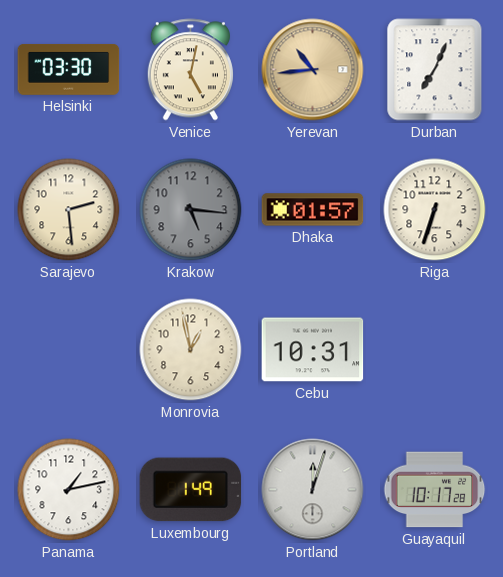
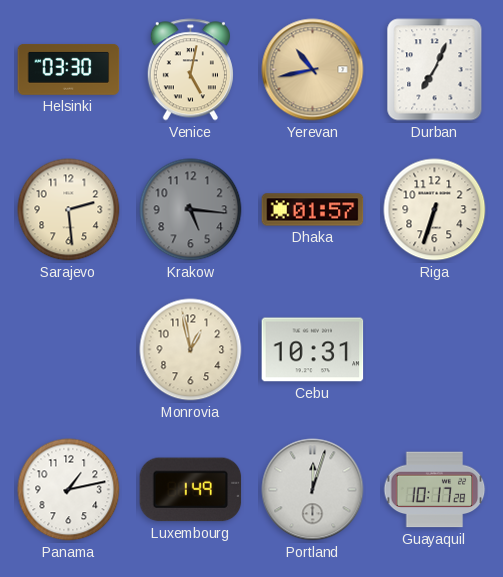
Yerevan: 10:44 -> 10:43
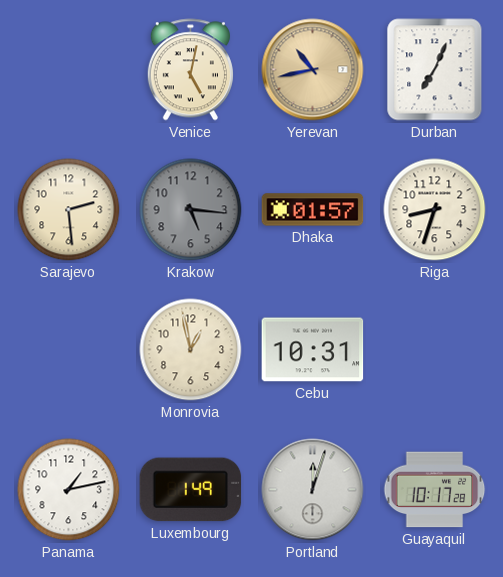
Helsinki: 03:30 -> none
Riga: 6:33 -> 8:33
